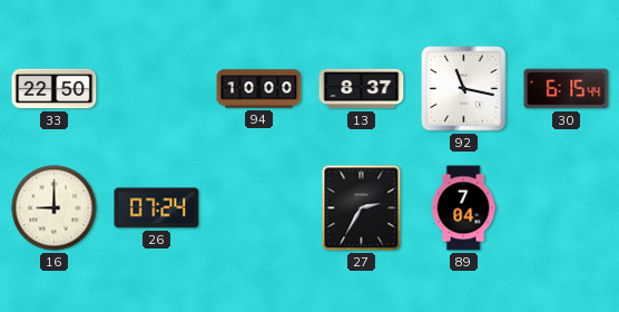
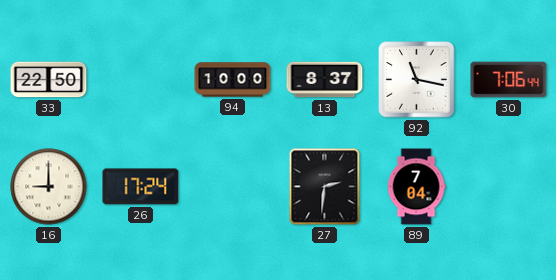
30: 6:15 -> 7:06
26: 07:24 -> 17:24
27: 2:35 -> 2:31
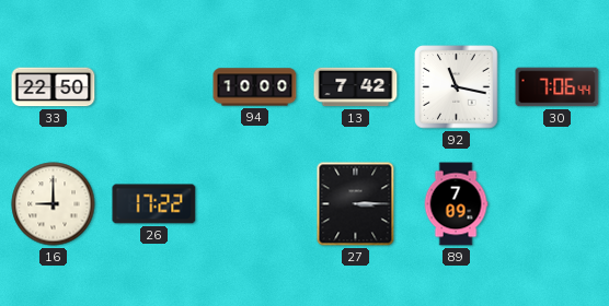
13: 8:37 -> 7:42
26: 17:24 -> 17:22
27: 2:31 -> 3:15
89: 7:04 -> 7:09
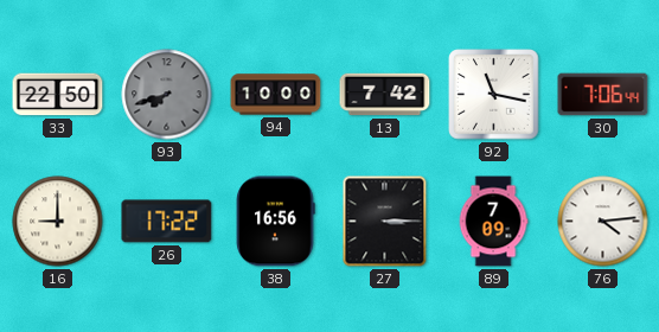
93: none -> 7:42
38: none -> 16:56
76: none -> 4:14
